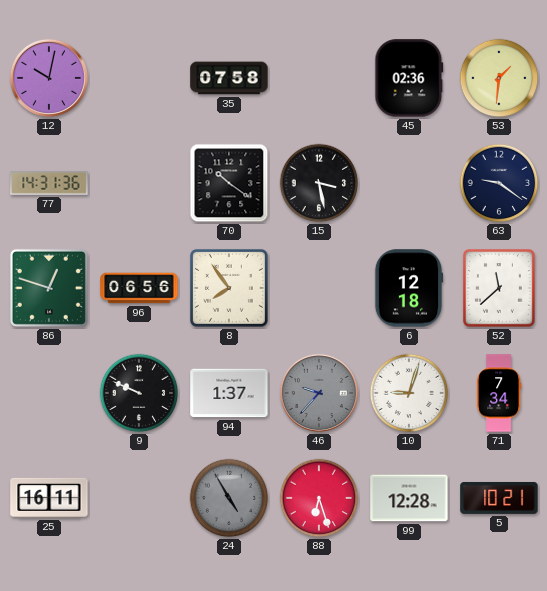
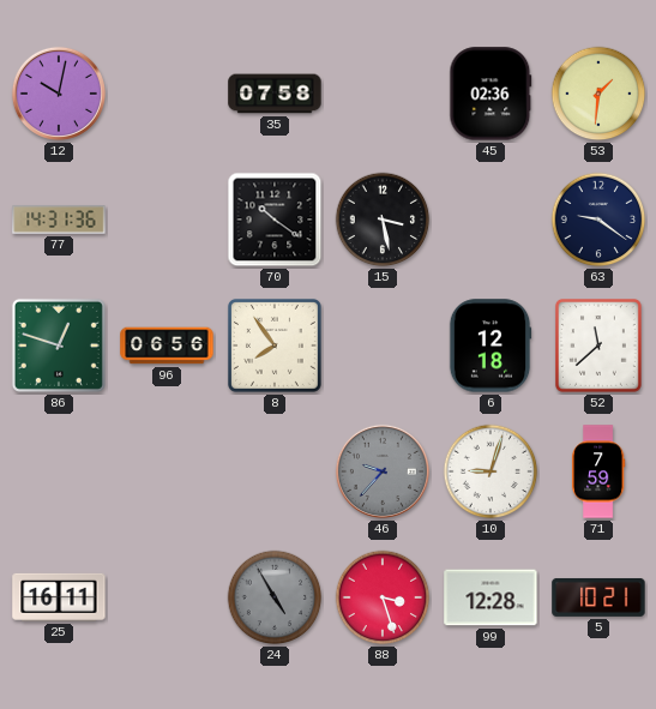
9: 9:49 -> none
94: 1:37 -> none
71: 7:34 -> 7:59
88: 6:27 -> 3:27
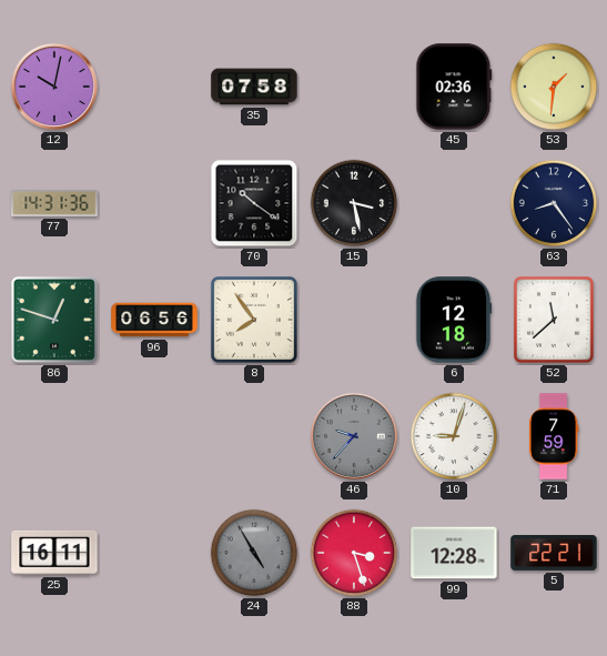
63: 9:21 -> 8:24
5: 10:21 -> 22:21
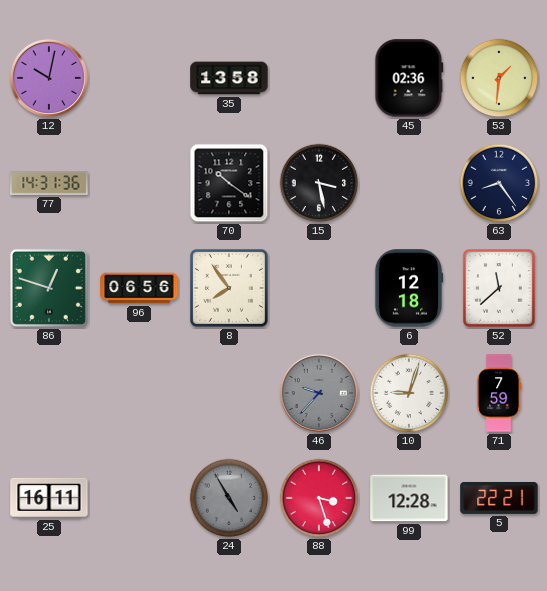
35: 07:58 -> 13:58
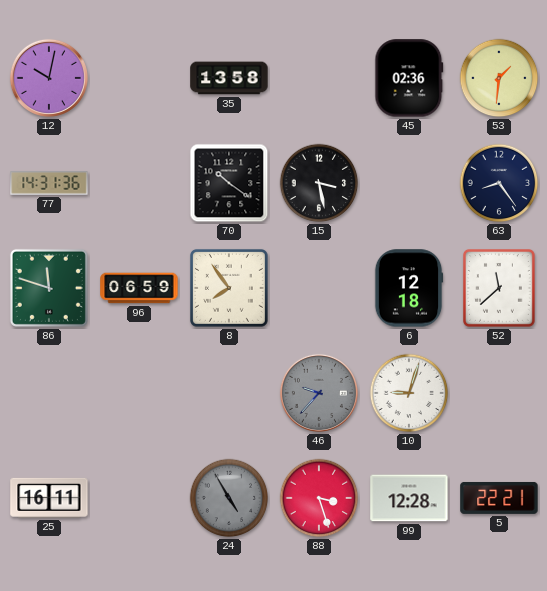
86: 12:48 -> 11:48
96: 06:56 -> 06:59
71: 7:59 -> none
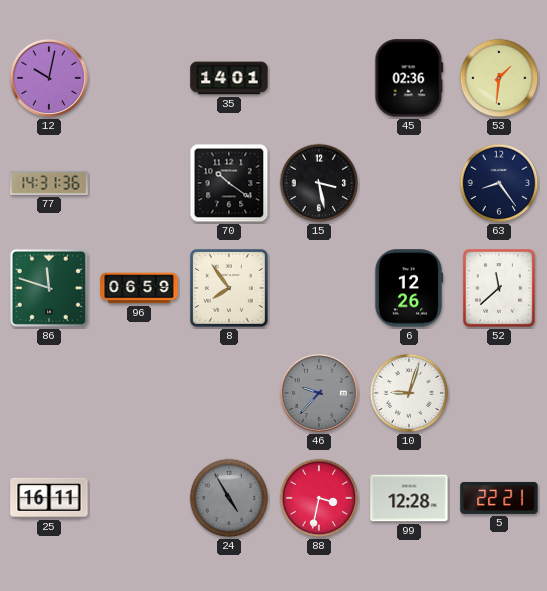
35: 13:58 -> 14:01
6: 12:18 -> 12:26
88: 3:27 -> 3:32
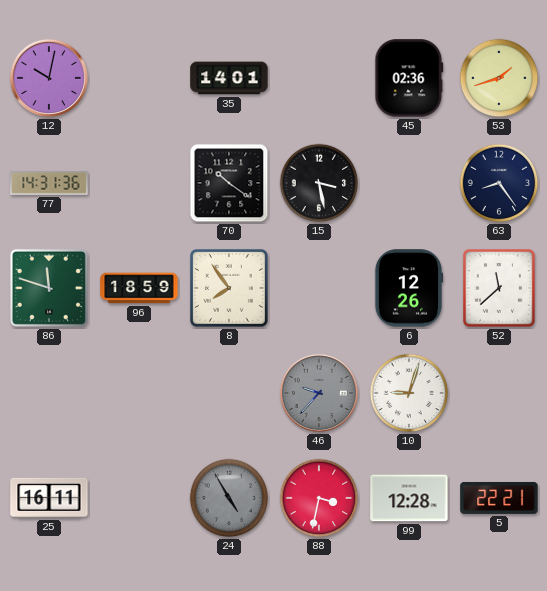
53: 1:31 -> 1:42
96: 06:59 -> 18:59
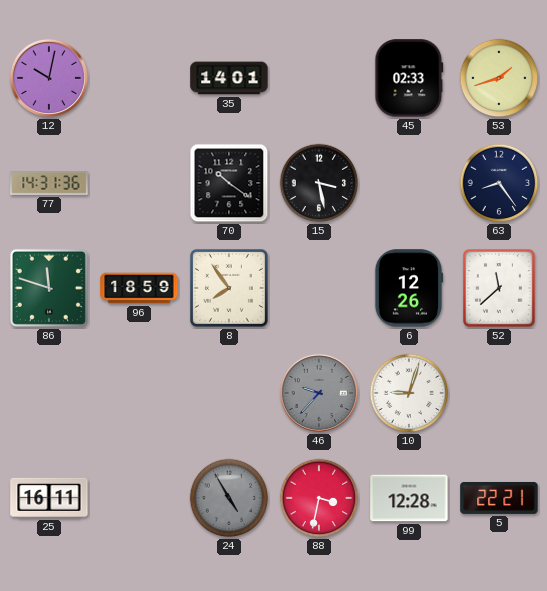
45: 02:36 -> 02:33
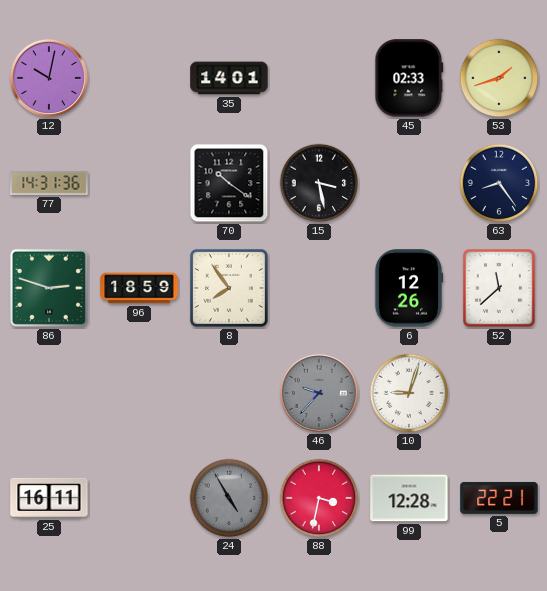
86: 11:48 -> 2:48
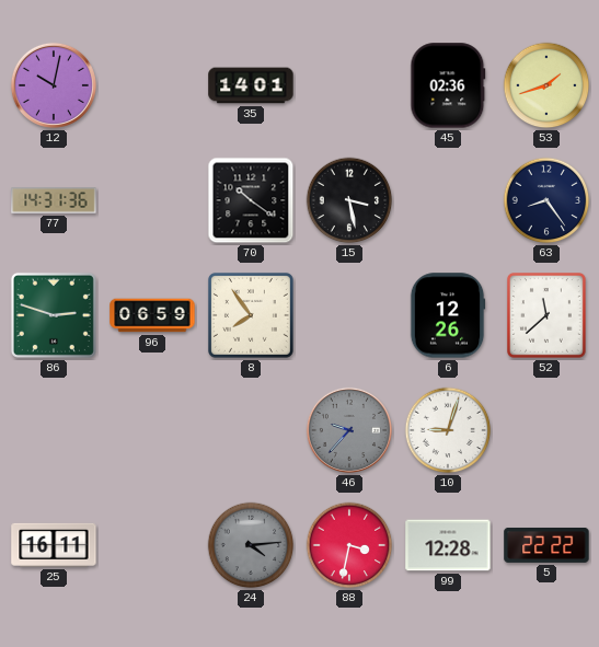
45: 02:33 -> 02:36
96: 18:59 -> 06:59
24: 4:55 -> 4:14
5: 22:21 -> 22:22
